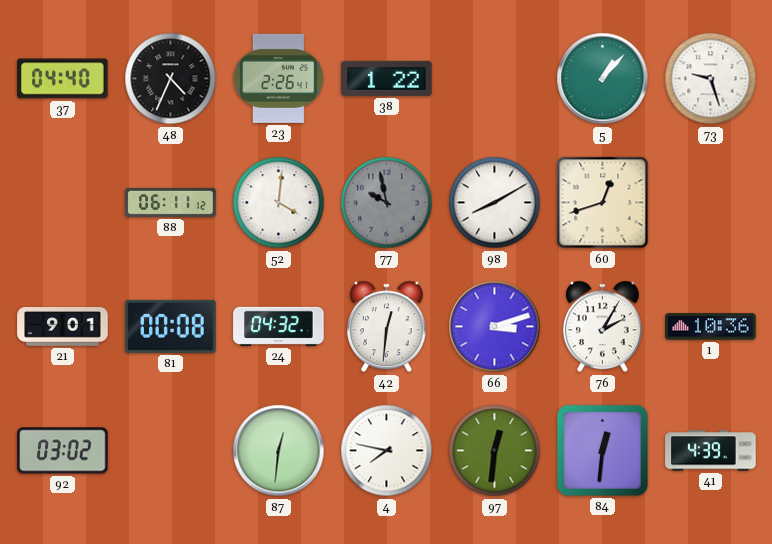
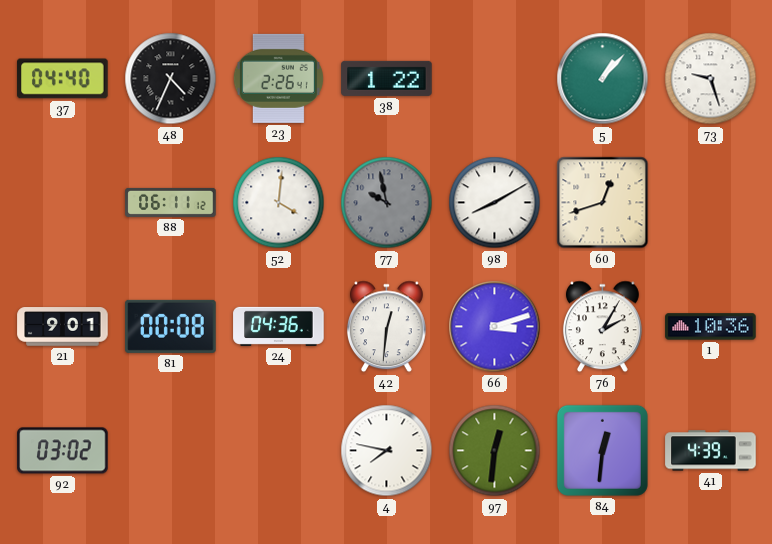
24: 04:32 -> 04:36
87: 12:31 -> none
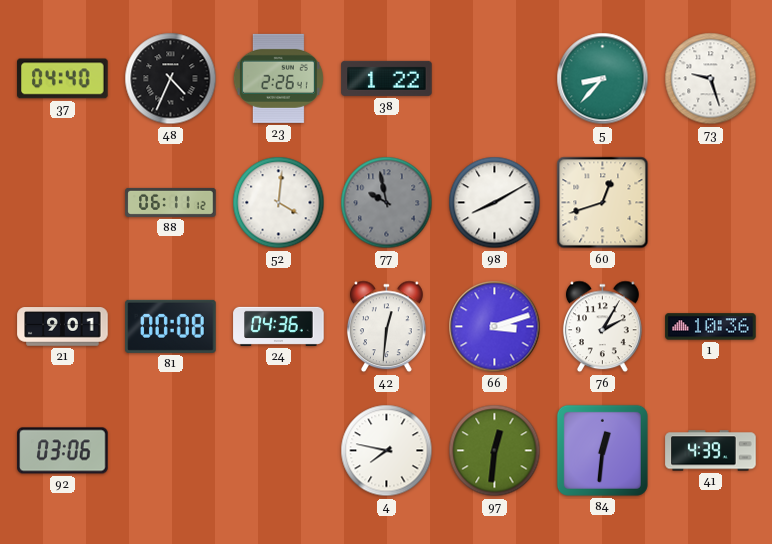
5: 1:07 -> 8:37
92: 03:02 -> 03:06
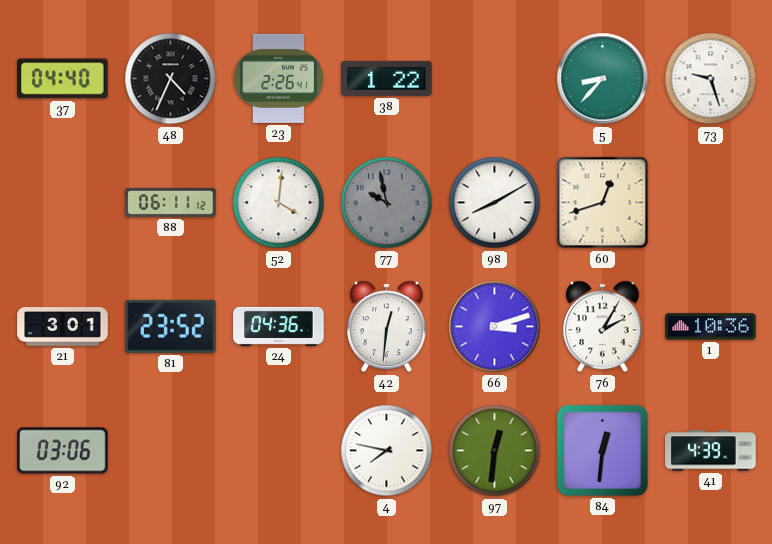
21: 9:01 -> 3:01
81: 00:08 -> 23:52
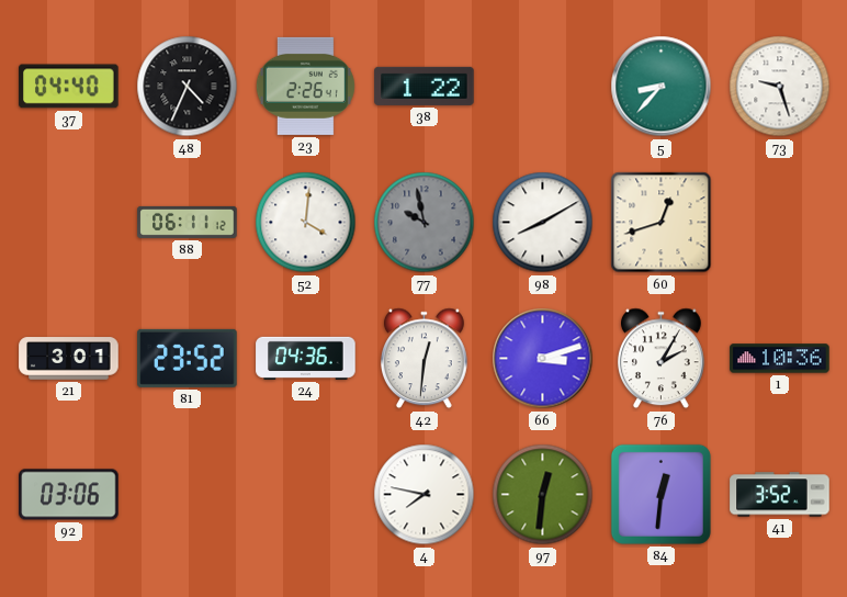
41: 4:39 -> 3:52
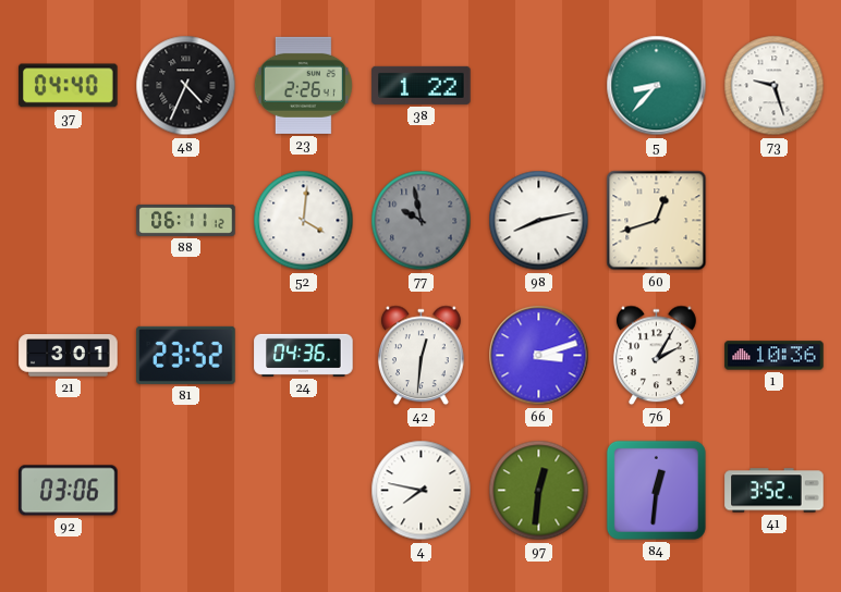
98: 8:10 -> 8:13
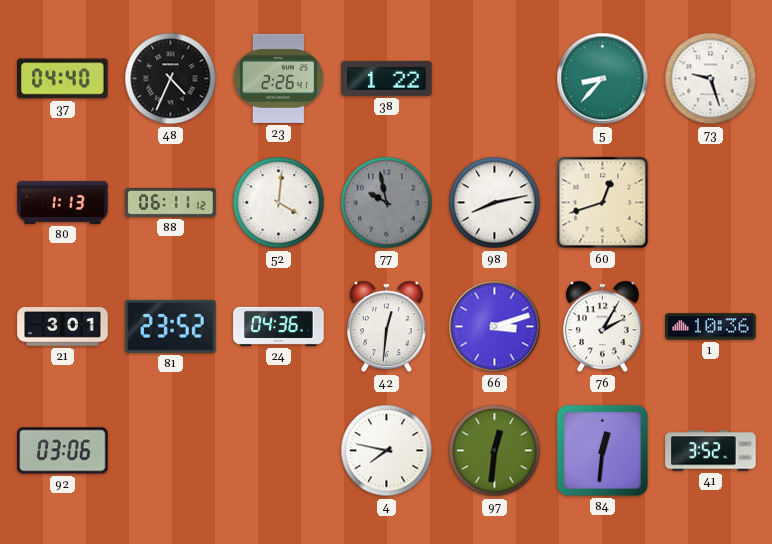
80: none -> 1:13
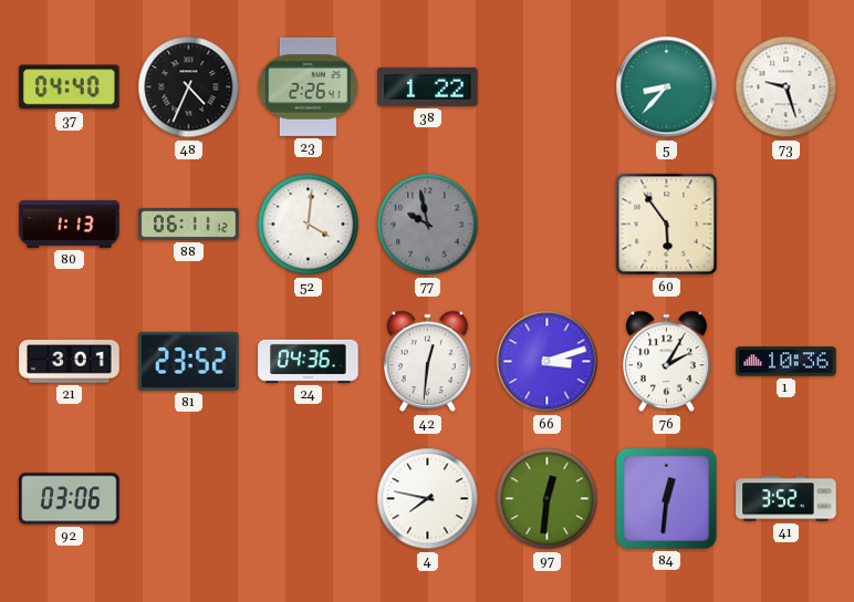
98: 8:13 -> none
60: 12:42 -> 5:54
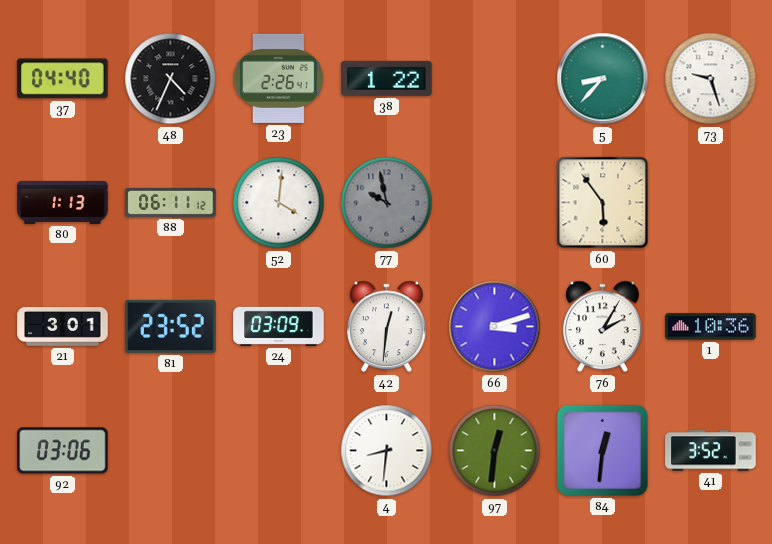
24: 04:36 -> 03:09
4: 7:47 -> 8:31
